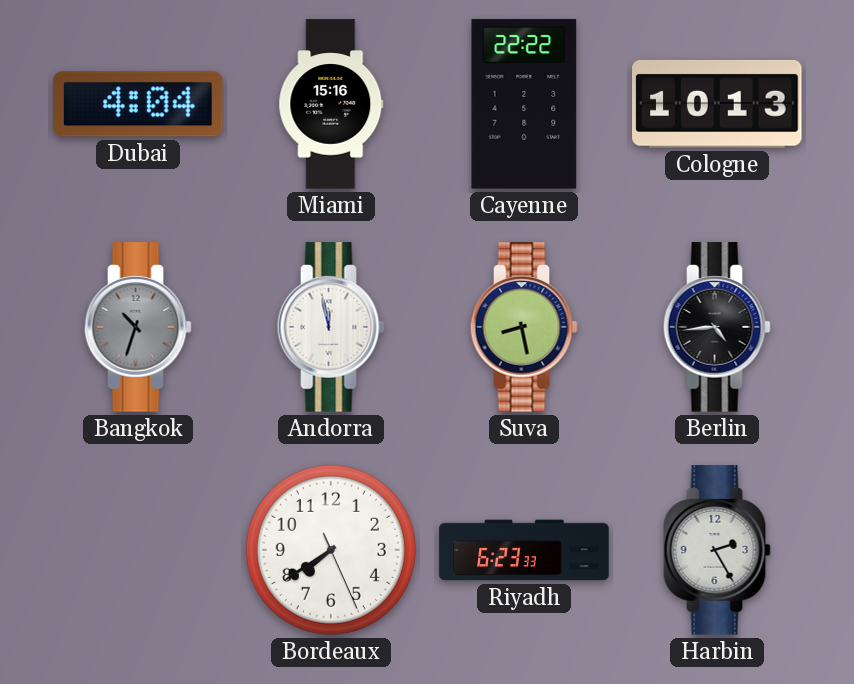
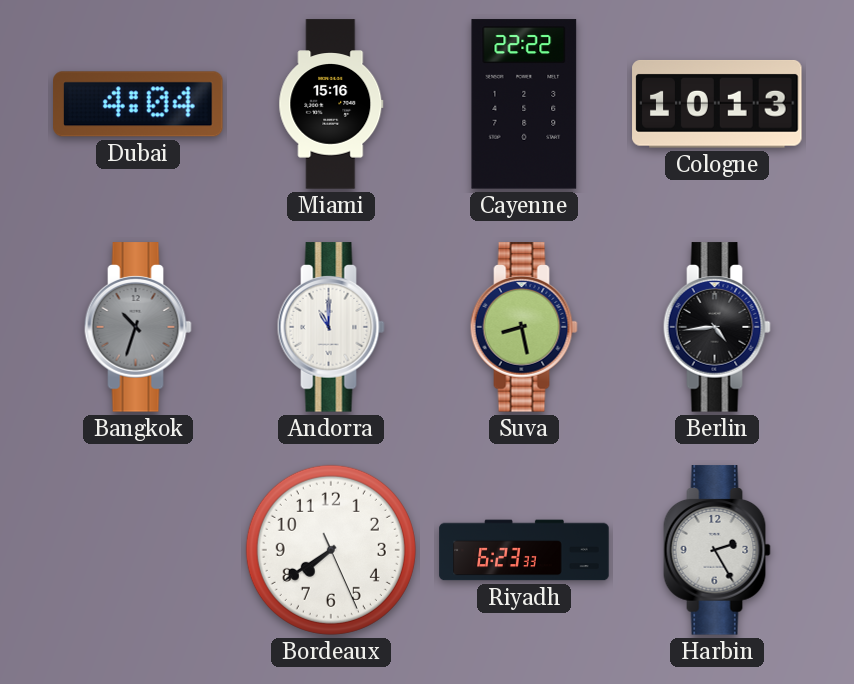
Andorra: 11:58 -> 11:00
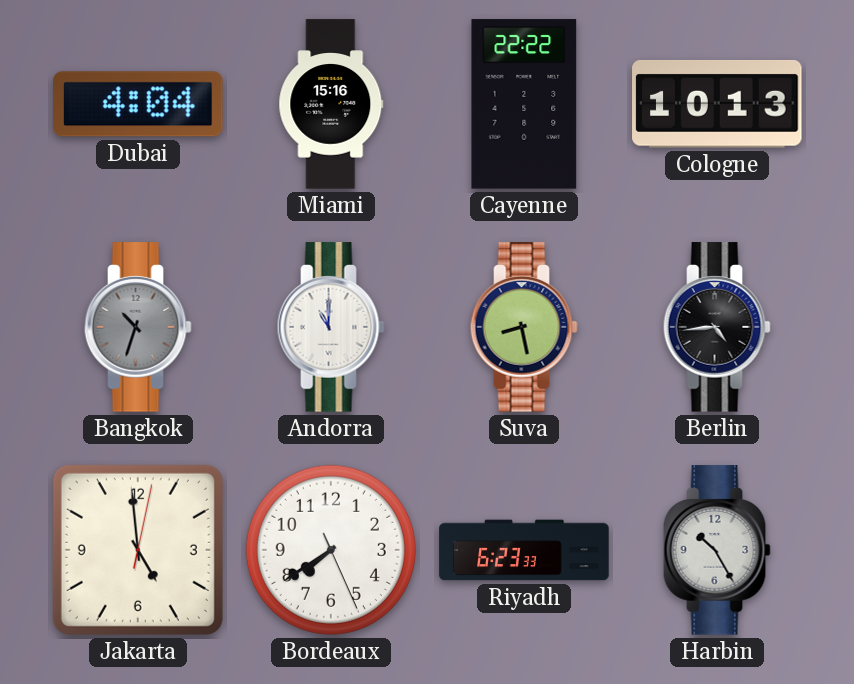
Jakarta: none -> 4:59
Harbin: 2:25 -> 10:25
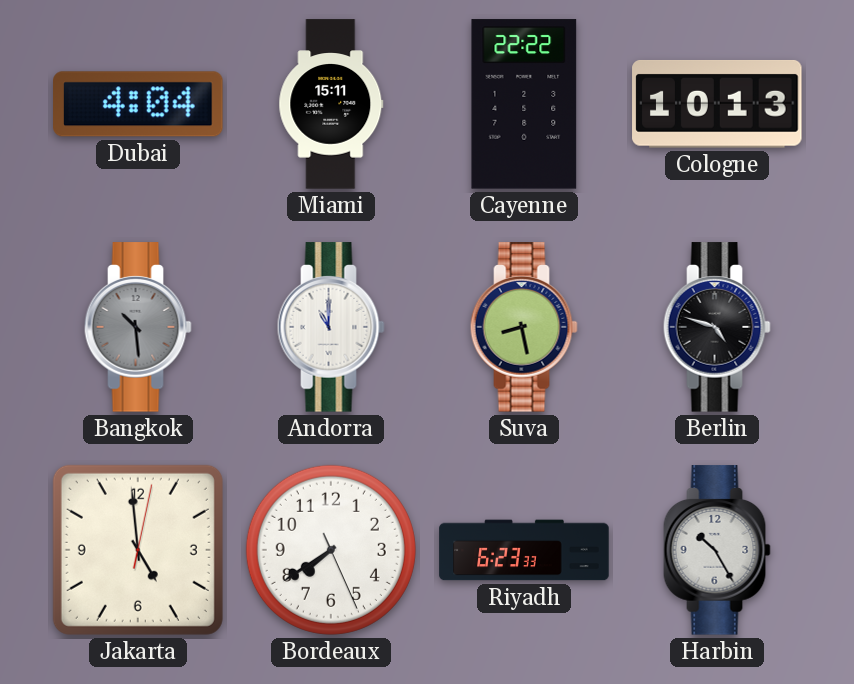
Miami: 15:16 -> 15:11
Bangkok: 10:33 -> 10:29
Berlin: 4:44 -> 4:48
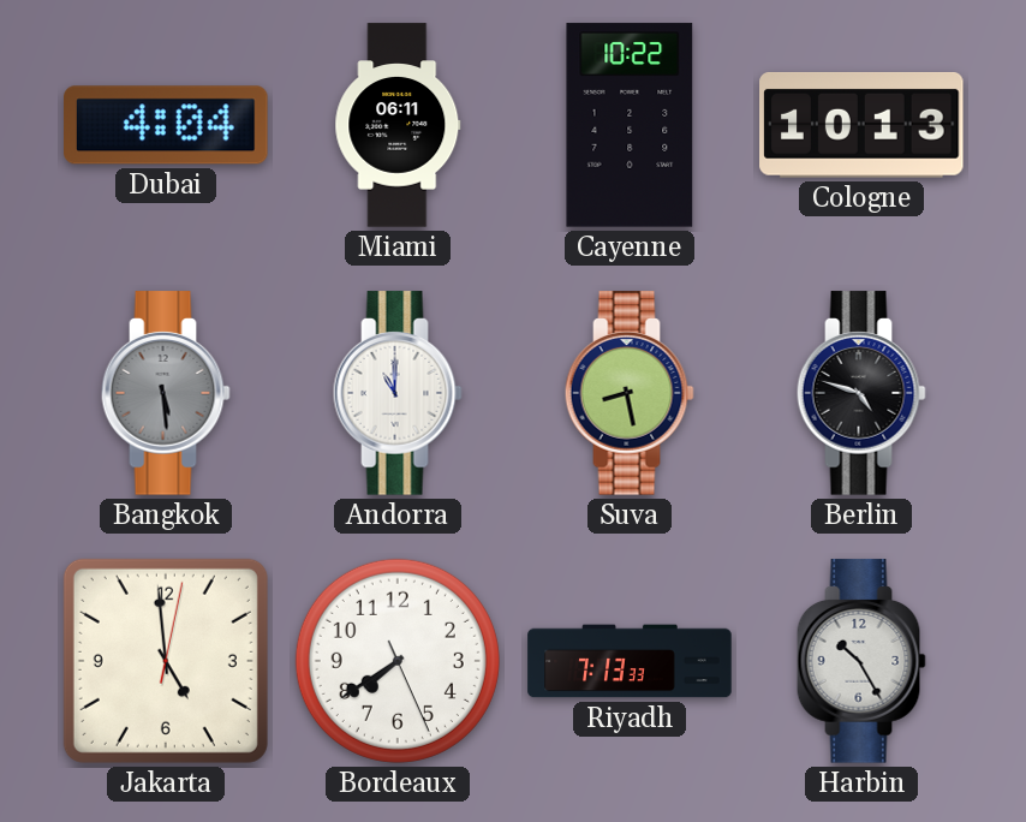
Miami: 15:11 -> 06:11
Cayenne: 22:22 -> 10:22
Bangkok: 10:29 -> 5:29
Riyadh: 6:23 -> 7:13
